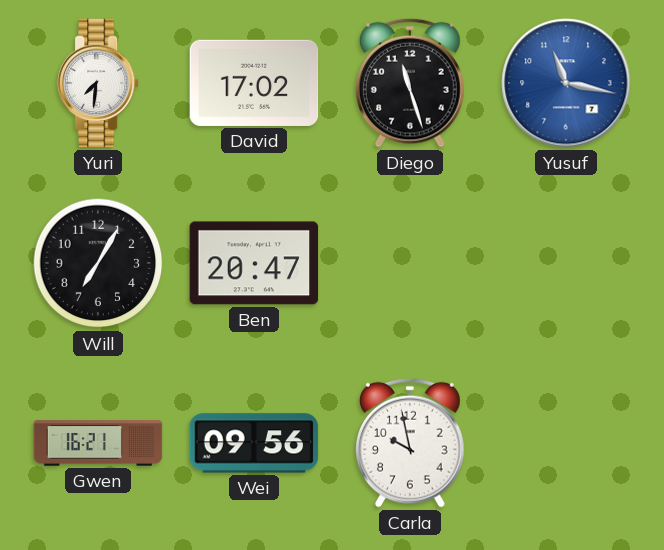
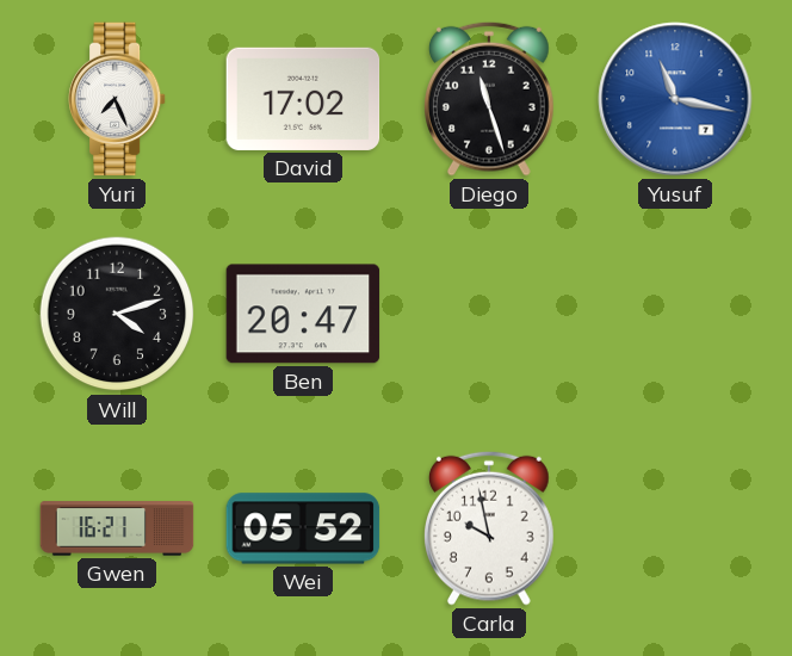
Yuri: 7:31 -> 7:26
Will: 7:05 -> 4:12
Wei: 09:56 -> 05:52
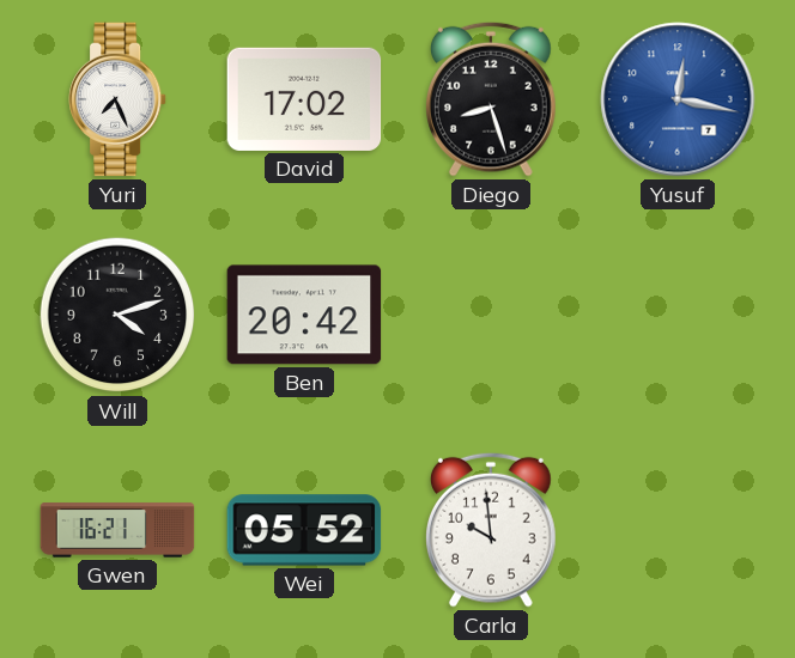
Diego: 11:27 -> 8:27
Yusuf: 11:17 -> 12:17
Ben: 20:47 -> 20:42
Carla: 9:58 -> 9:59
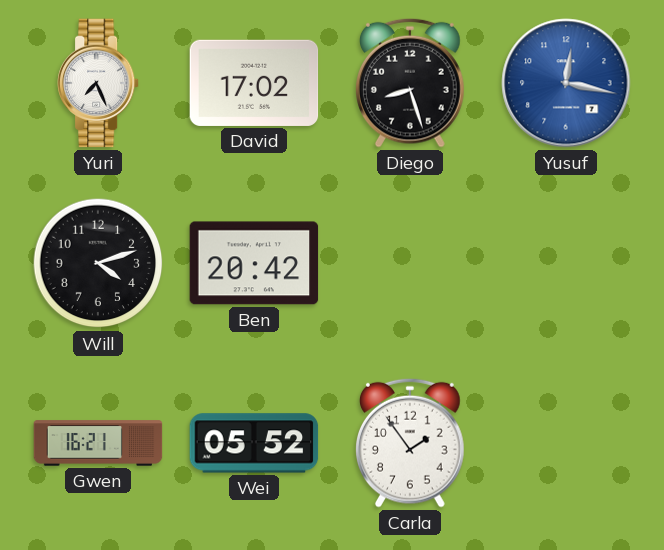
Carla: 9:59 -> 1:54
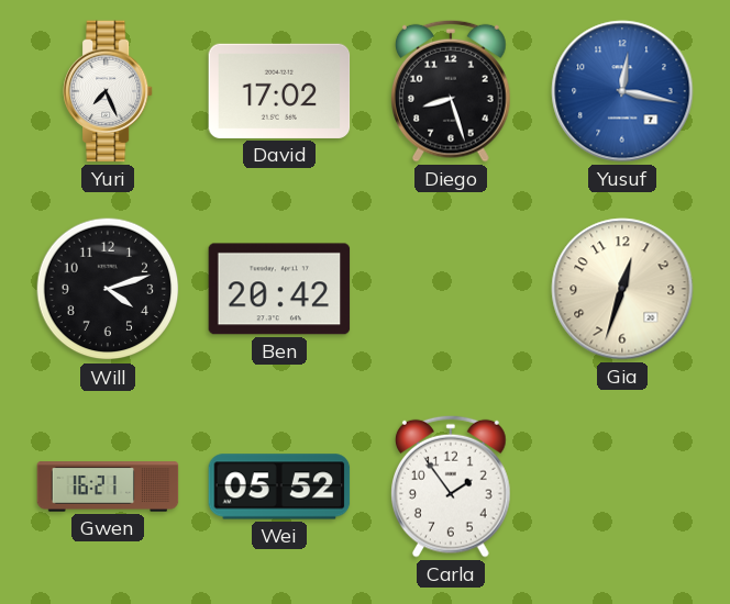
Gia: none -> 12:33
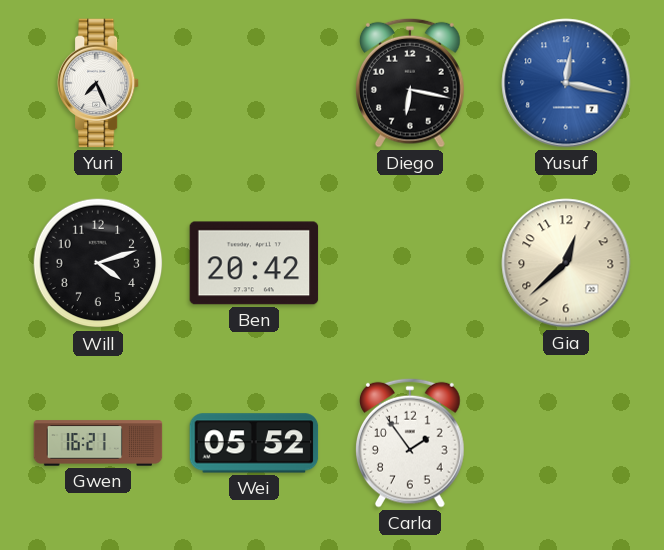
David: 17:02 -> none
Diego: 8:27 -> 6:17
Gia: 12:33 -> 12:38
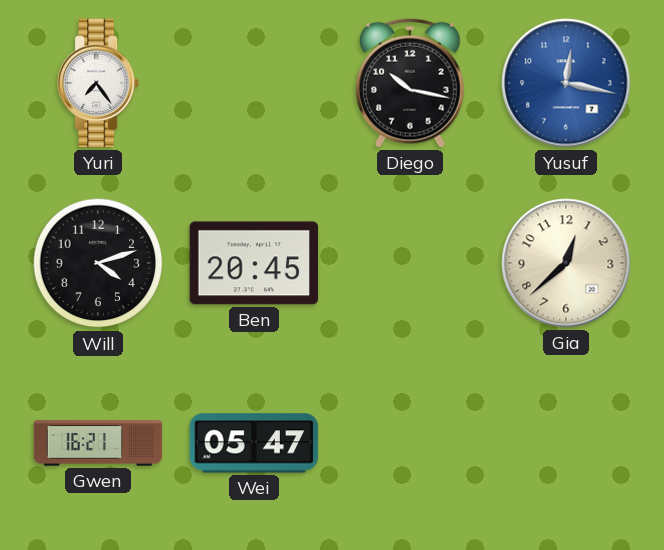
Yuri: 7:26 -> 7:24
Diego: 6:17 -> 10:17
Ben: 20:42 -> 20:45
Wei: 05:52 -> 05:47
Carla: 1:54 -> none
